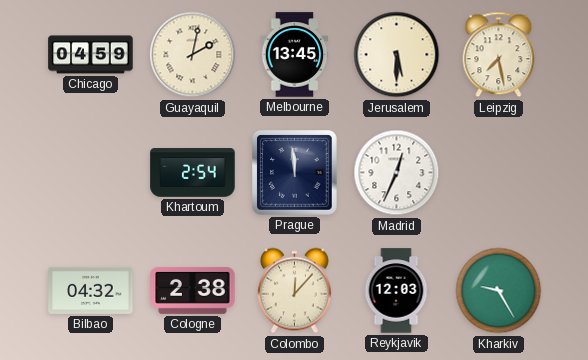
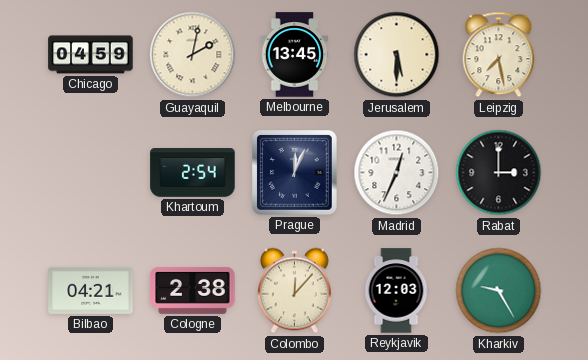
Prague: 11:59 -> 12:04
Rabat: none -> 3:00
Bilbao: 04:32 -> 04:21
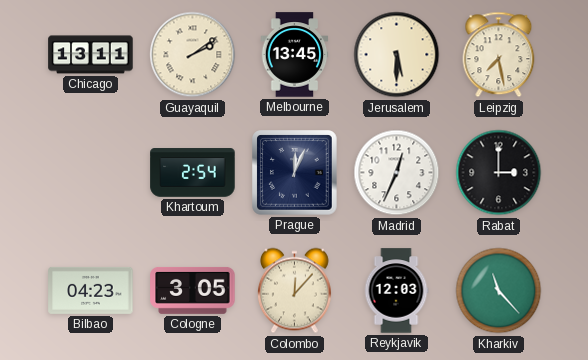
Chicago: 04:59 -> 13:11
Guayaquil: 2:02 -> 2:09
Bilbao: 04:21 -> 04:23
Cologne: 2:38 -> 3:05
Kharkiv: 9:25 -> 11:23
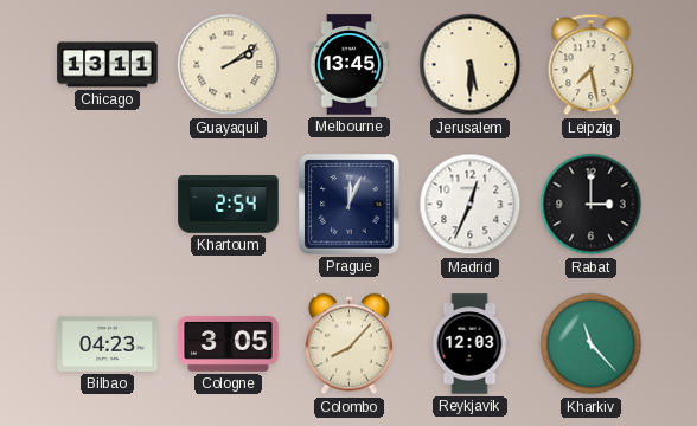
Colombo: 12:07 -> 8:07
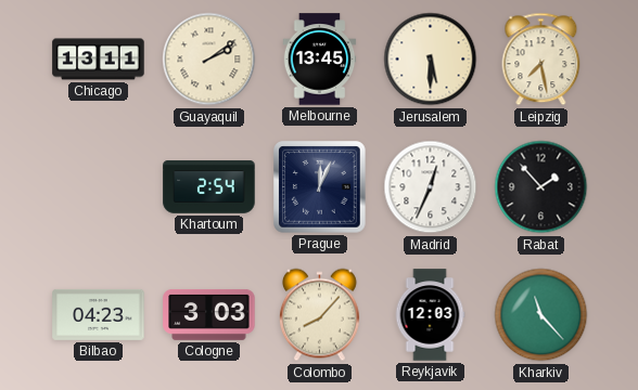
Rabat: 3:00 -> 1:53
Cologne: 3:05 -> 3:03
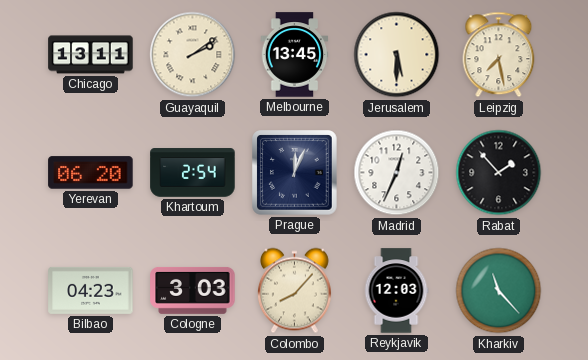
Yerevan: none -> 06:20
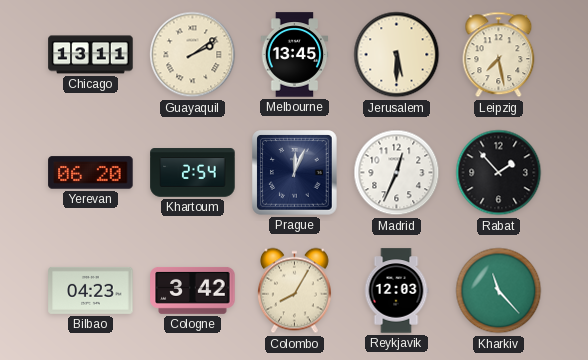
Cologne: 3:03 -> 3:42
Colombo: 8:07 -> 8:05
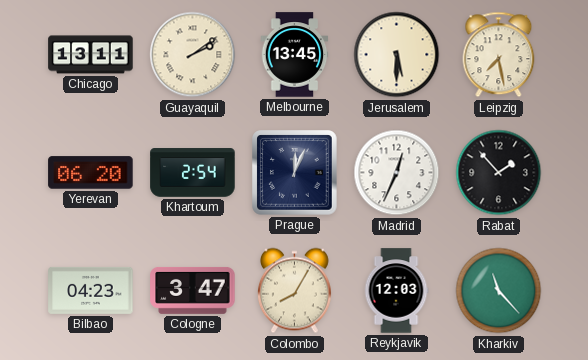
Cologne: 3:42 -> 3:47
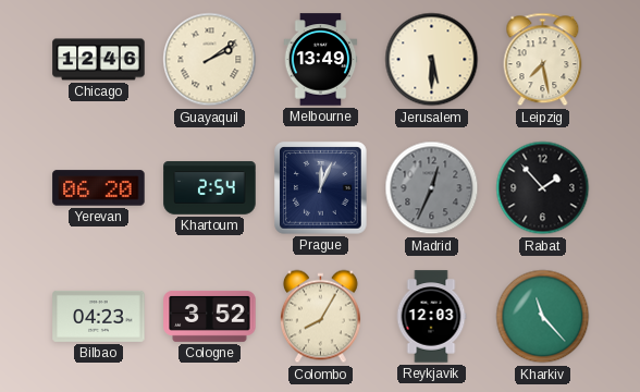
Chicago: 13:11 -> 12:46
Melbourne: 13:45 -> 13:49
Madrid dial: white -> grey
Cologne: 3:47 -> 3:52
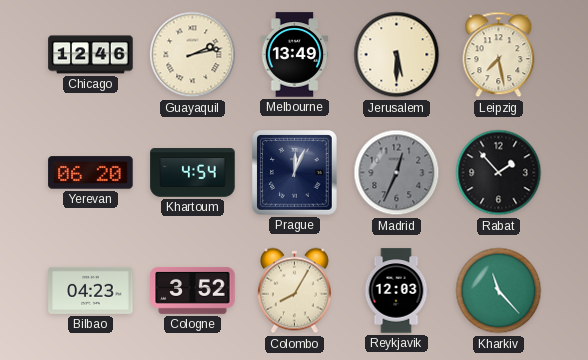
Guayaquil: 2:09 -> 2:13
Khartoum: 2:54 -> 4:54
